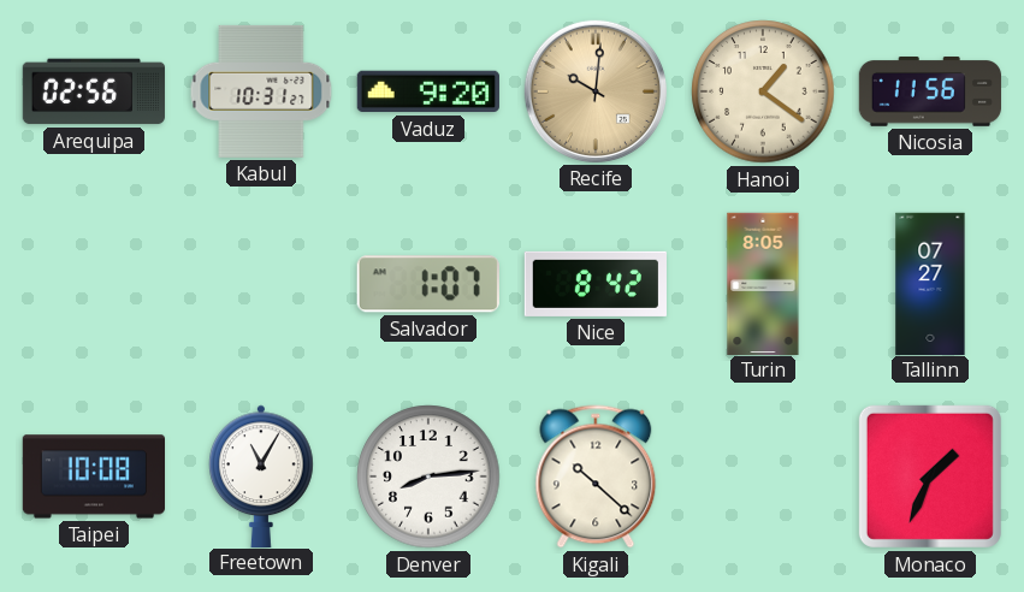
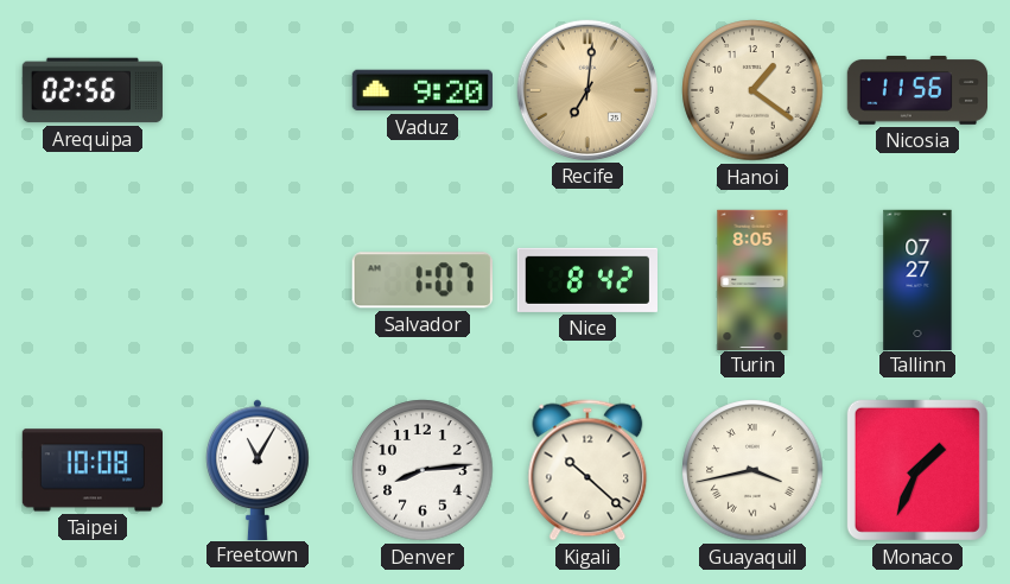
Kabul: 10:31 -> none
Recife: 10:01 -> 7:01
Guayaquil: none -> 3:43
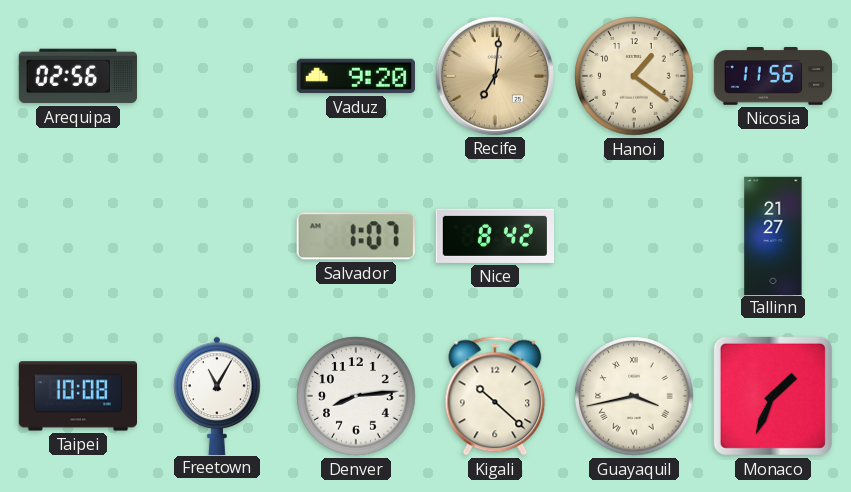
Turin: 8:05 -> none
Tallinn: 07:27 -> 21:27
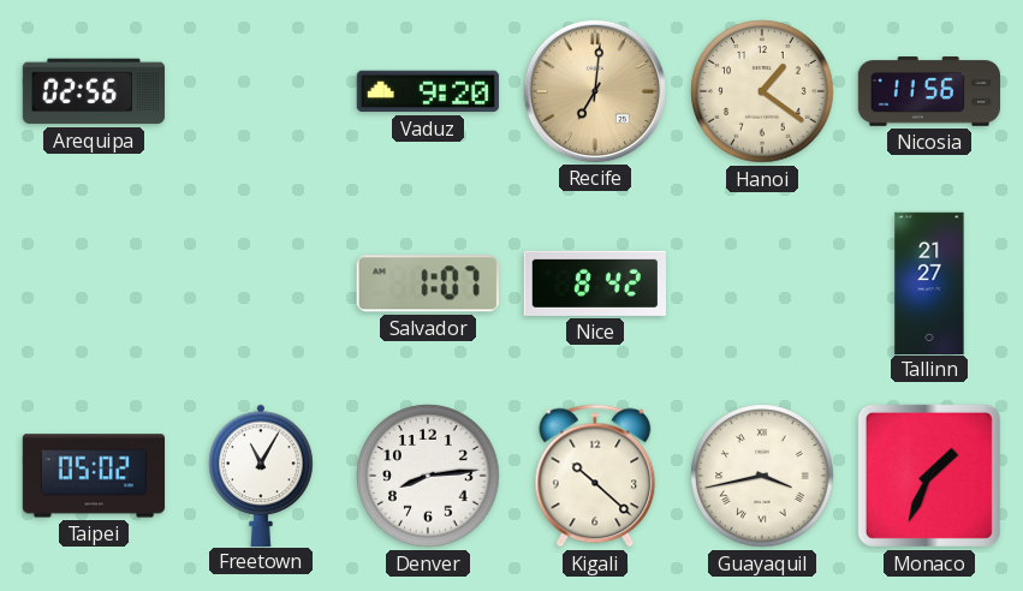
Taipei: 10:08 -> 05:02
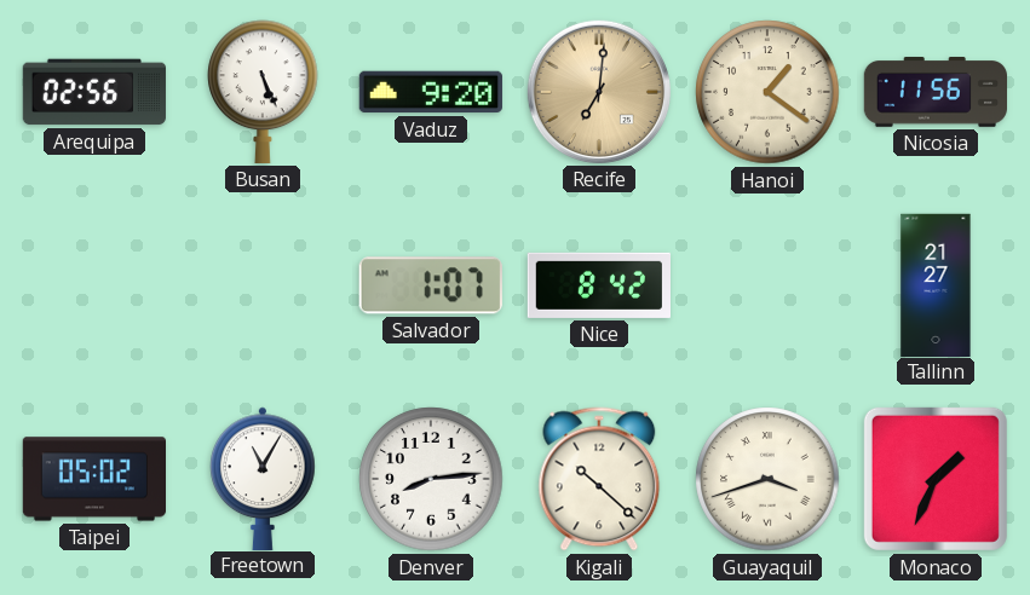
Busan: none -> 5:26
Guayaquil: 3:43 -> 3:42
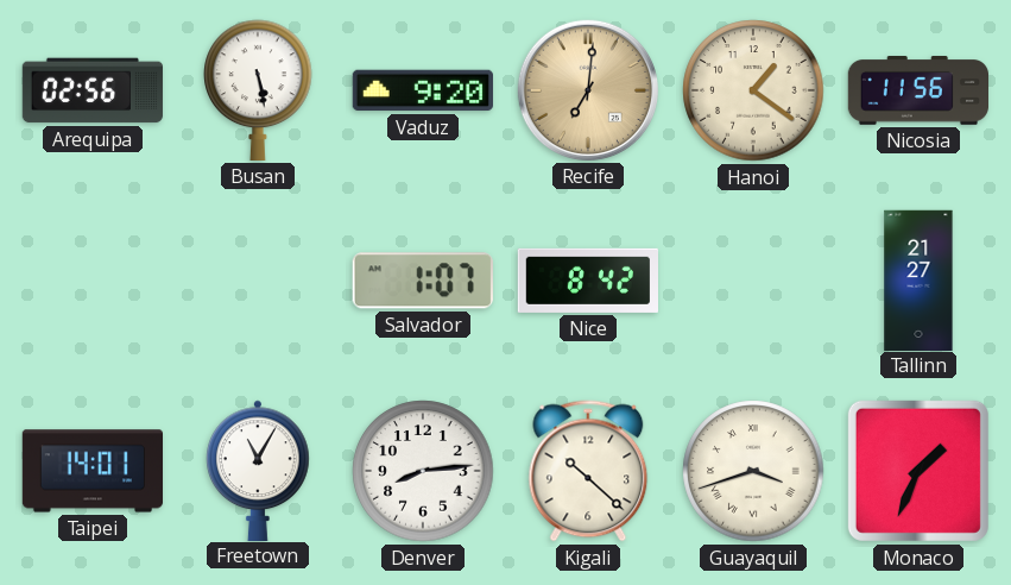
Busan: 5:26 -> 5:28
Taipei: 05:02 -> 14:01
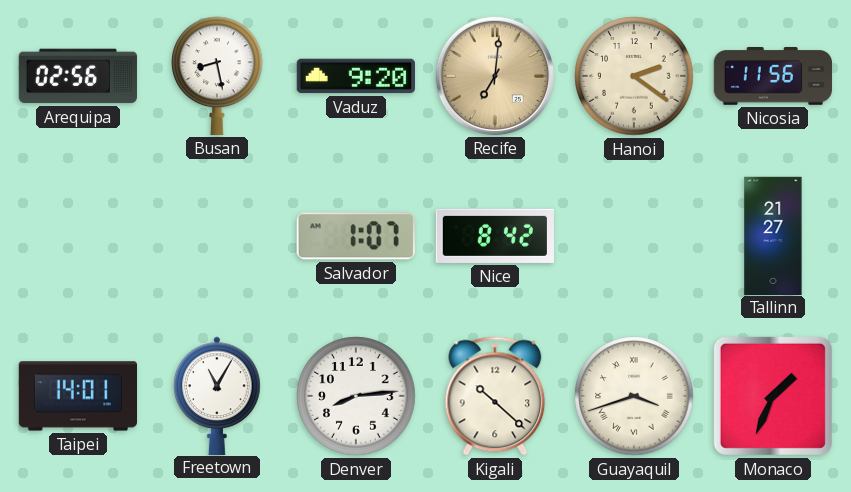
Busan: 5:28 -> 8:28
Hanoi: 1:21 -> 2:21
